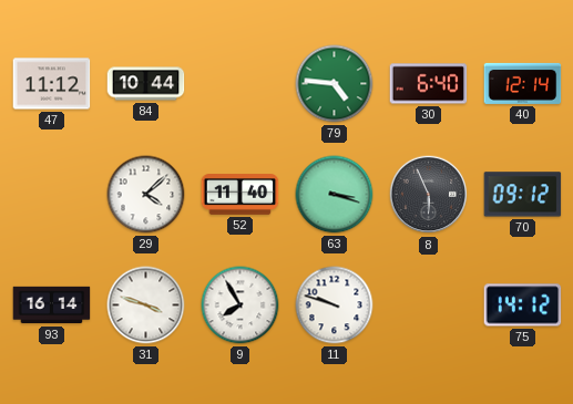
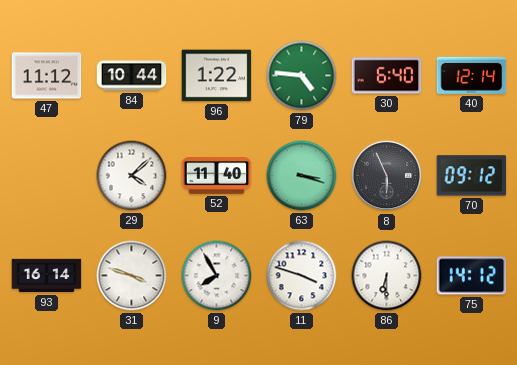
96: none -> 1:22
11: 9:48 -> 3:48
86: none -> 6:30
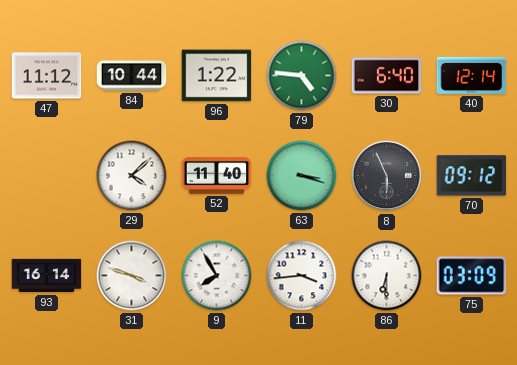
11: 3:48 -> 3:44
75: 14:12 -> 03:09
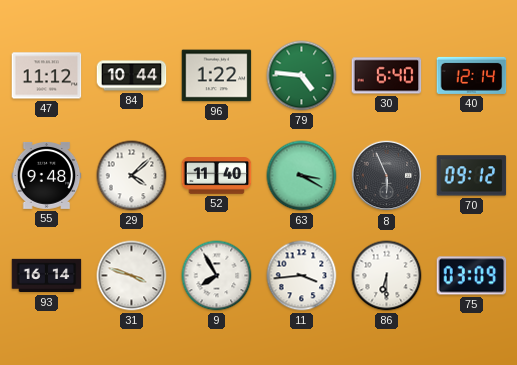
55: none -> 9:48
63: 3:18 -> 3:20
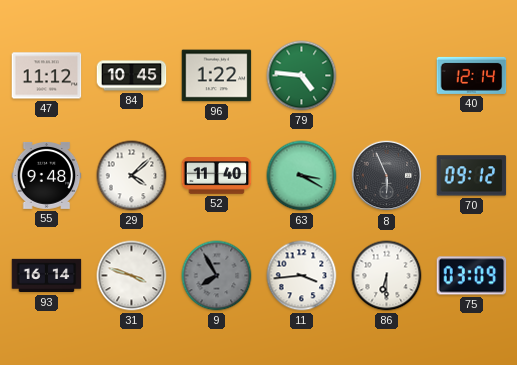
84: 10:44 -> 10:45
30: 6:40 -> none
9 dial: white -> grey
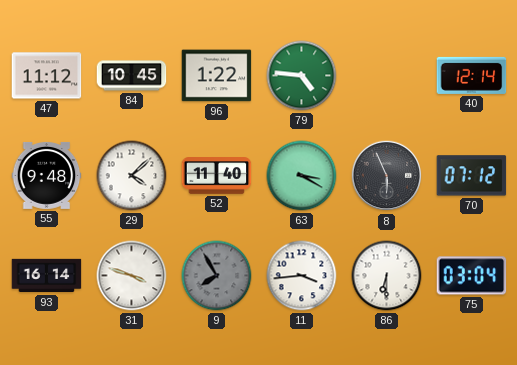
70: 09:12 -> 07:12
75: 03:09 -> 03:04
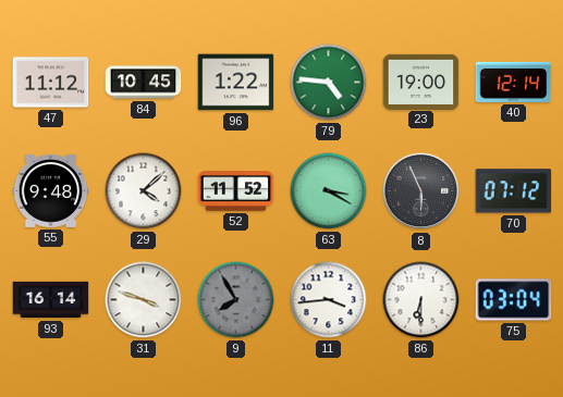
23: none -> 19:00
52: 11:40 -> 11:52
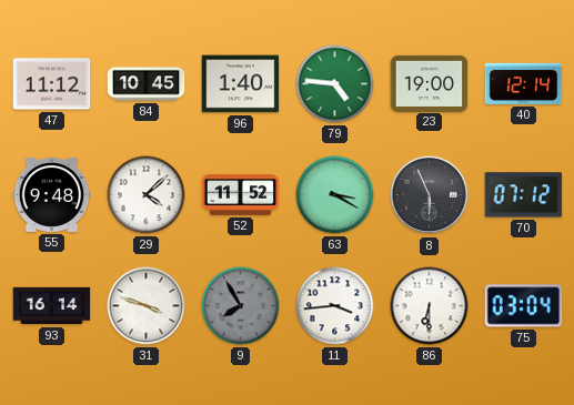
96: 1:22 -> 1:40
